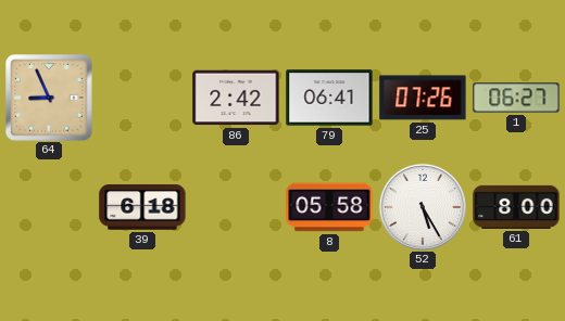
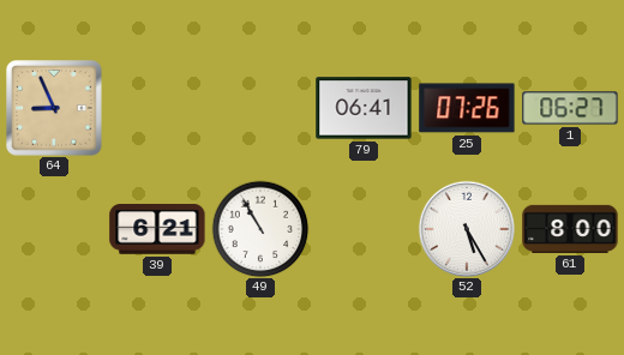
86: 2:42 -> none
39: 6:18 -> 6:21
49: none -> 10:55
8: 05:58 -> none
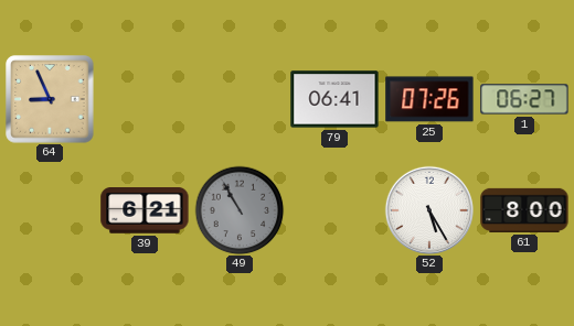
49 dial: white -> grey
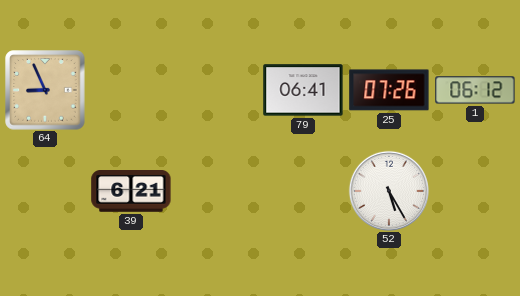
1: 06:27 -> 06:12
49: 10:55 -> none
61: 8:00 -> none
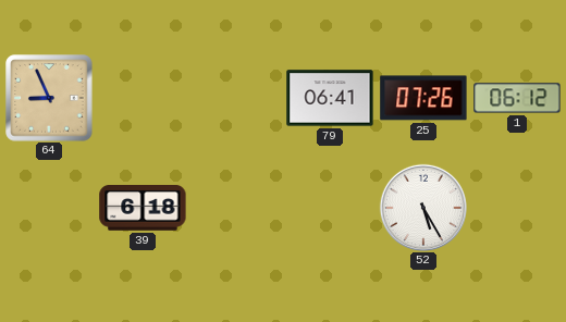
39: 6:21 -> 6:18
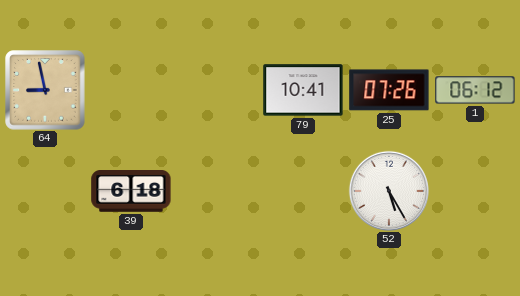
64: 8:56 -> 8:58
79: 06:41 -> 10:41
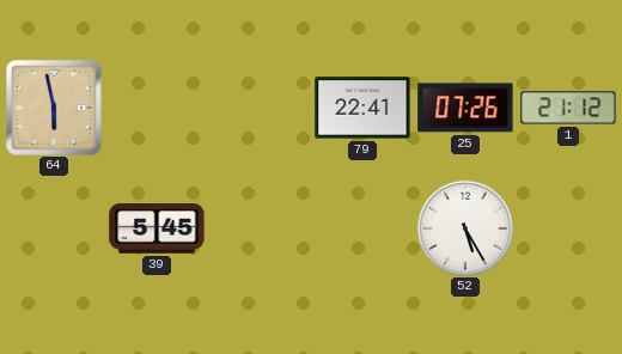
64: 8:58 -> 5:58
79: 10:41 -> 22:41
1: 06:12 -> 21:12
39: 6:18 -> 5:45
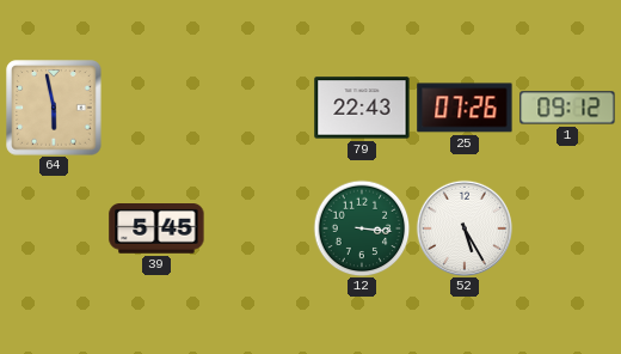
79: 22:41 -> 22:43
1: 21:12 -> 09:12
12: none -> 3:16
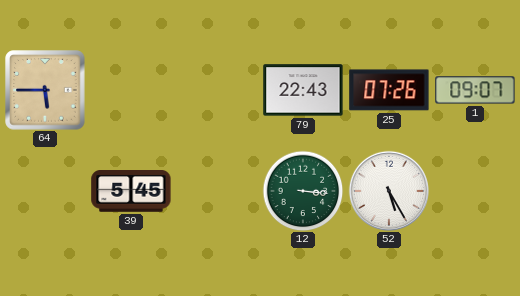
64: 5:58 -> 5:45
1: 09:12 -> 09:07
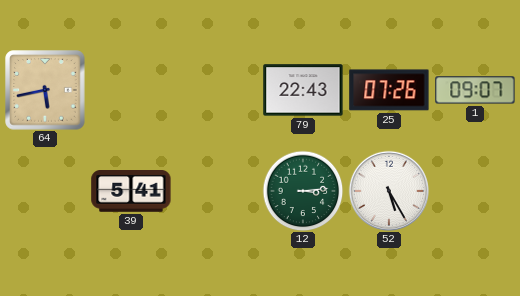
64: 5:45 -> 5:43
39: 5:45 -> 5:41
12: 3:16 -> 3:14
